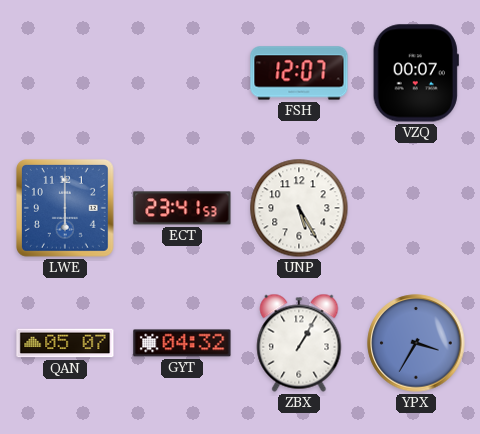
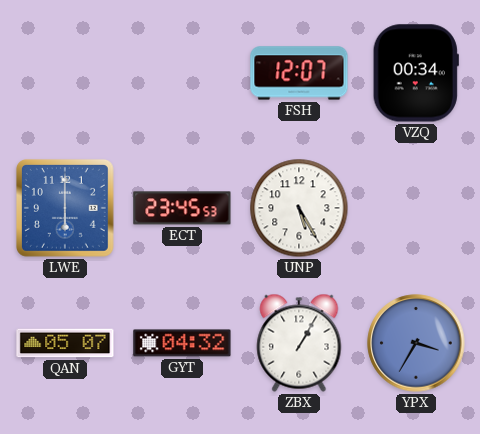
VZQ: 00:07 -> 00:34
ECT: 23:41 -> 23:45
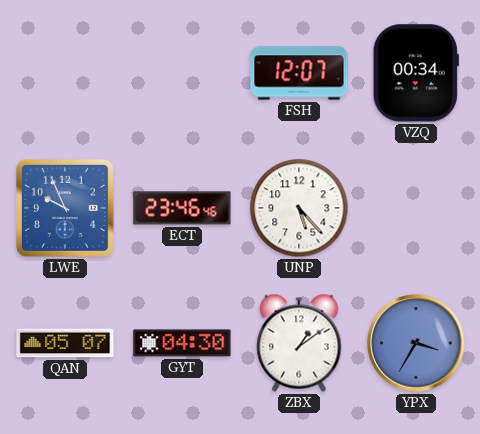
LWE: 6:00 -> 9:56
ECT: 23:45 -> 23:46
UNP: 5:25 -> 5:23
GYT: 04:32 -> 04:30
ZBX: 1:05 -> 1:09
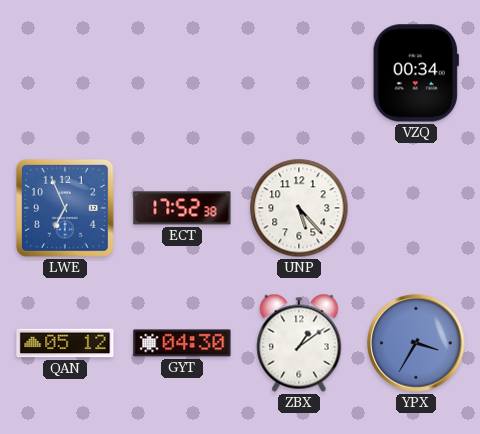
FSH: 12:07 -> none
LWE: 9:56 -> 6:56
ECT: 23:46 -> 17:52
QAN: 05:07 -> 05:12
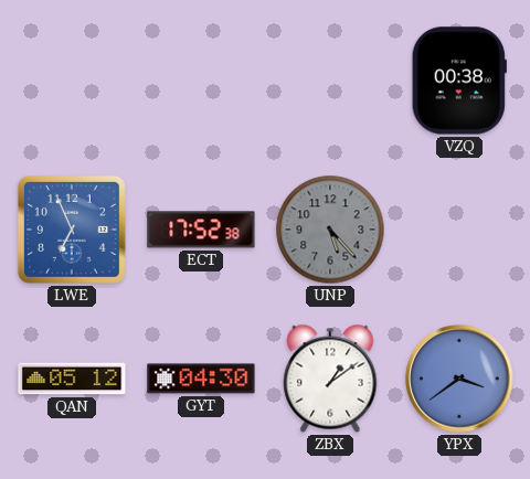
VZQ: 00:34 -> 00:38
UNP dial: white -> grey
YPX: 3:35 -> 3:39
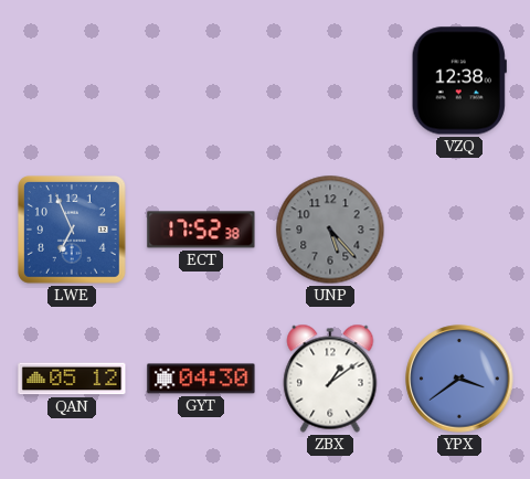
VZQ: 00:38 -> 12:38
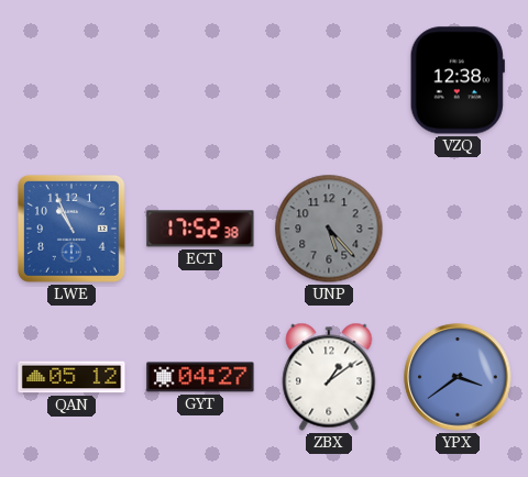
LWE: 6:56 -> 10:56
GYT: 04:30 -> 04:27
